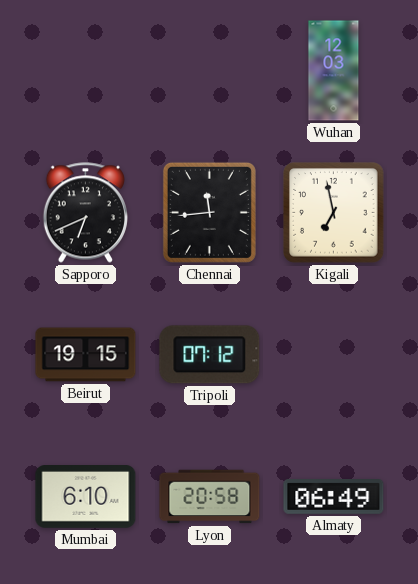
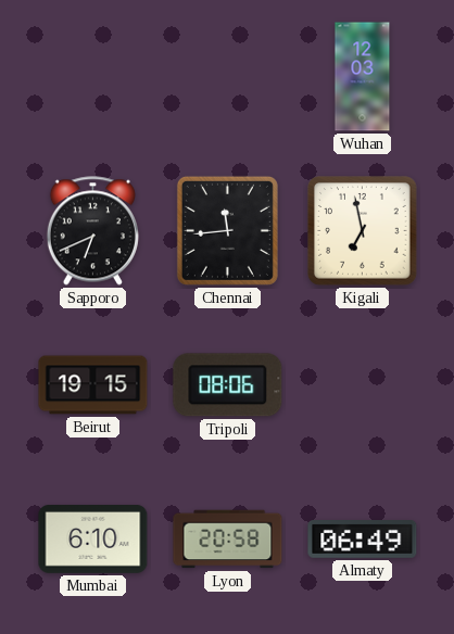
Tripoli: 07:12 -> 08:06
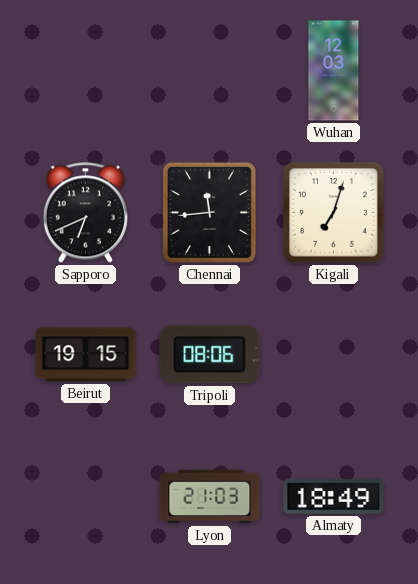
Kigali: 6:58 -> 7:03
Mumbai: 6:10 -> none
Lyon: 20:58 -> 21:03
Almaty: 06:49 -> 18:49
